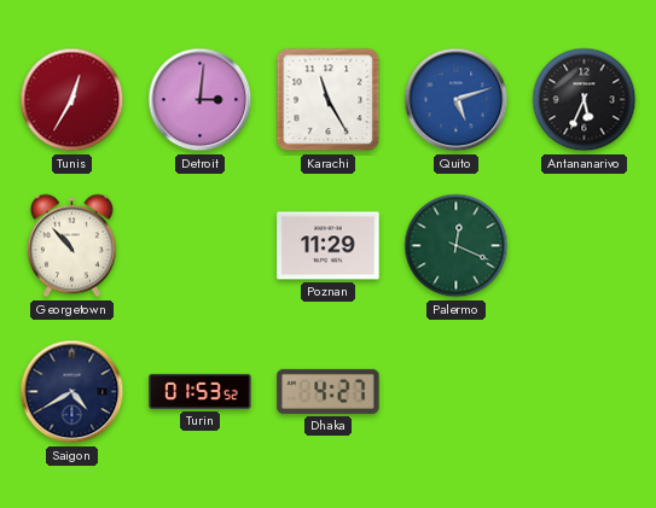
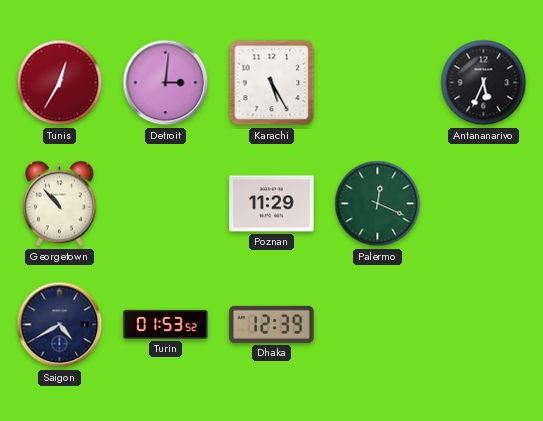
Karachi: 11:25 -> 5:25
Quito: 5:12 -> none
Dhaka: 4:27 -> 12:39
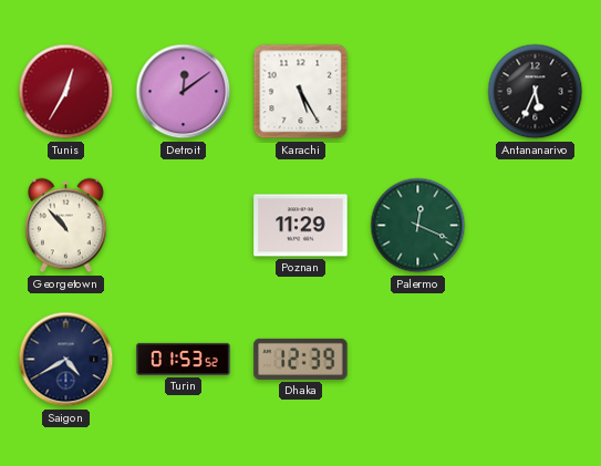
Detroit: 3:01 -> 12:09
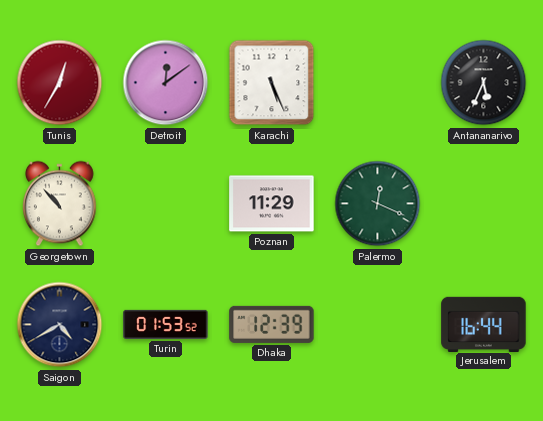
Karachi: 5:25 -> 5:26
Jerusalem: none -> 16:44
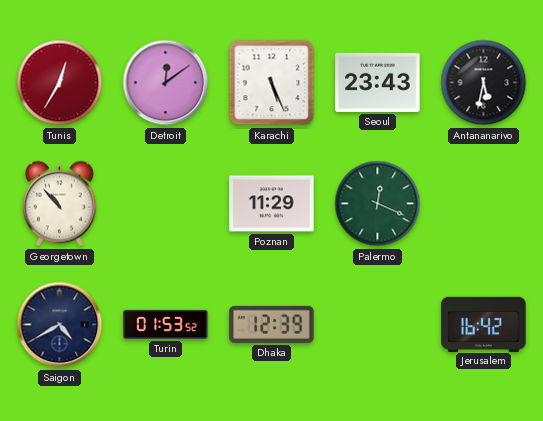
Seoul: none -> 23:43
Antananarivo: 5:34 -> 5:32
Jerusalem: 16:44 -> 16:42
